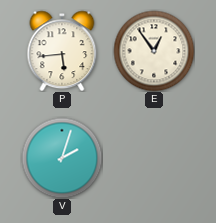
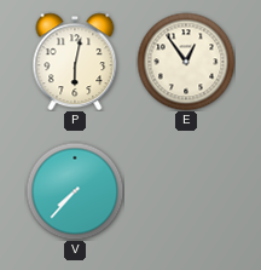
P: 5:44 -> 6:02
V: 2:03 -> 7:37
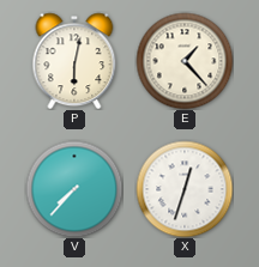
E: 12:54 -> 1:23
X: none -> 12:33
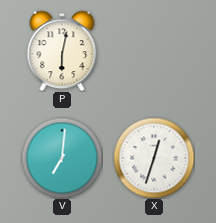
E: 1:23 -> none
V: 7:37 -> 7:01
